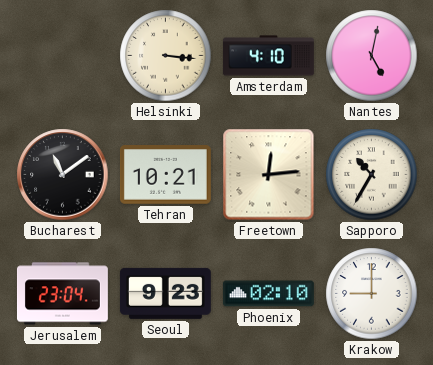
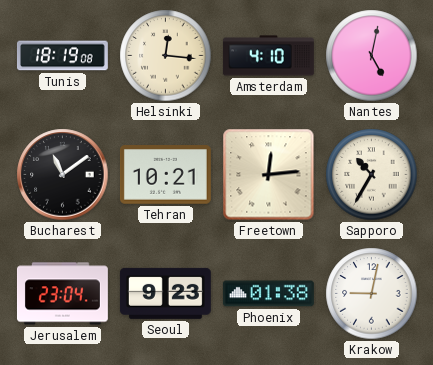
Tunis: none -> 18:19
Helsinki: 3:16 -> 12:16
Phoenix: 02:10 -> 01:38
Krakow: 9:00 -> 9:02
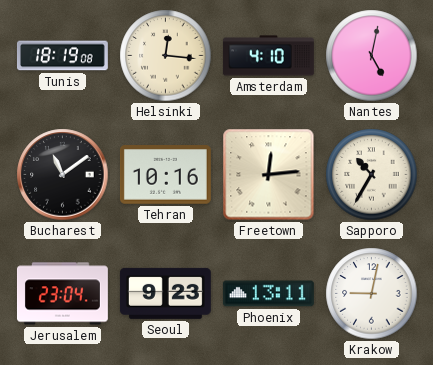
Tehran: 10:21 -> 10:16
Phoenix: 01:38 -> 13:11
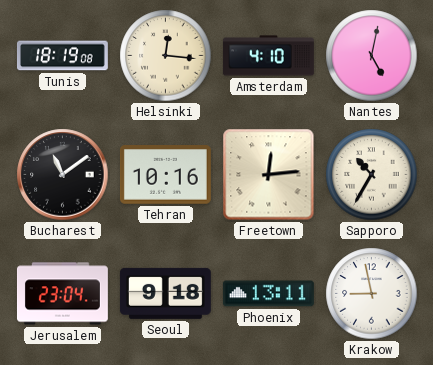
Seoul: 9:23 -> 9:18
Krakow: 9:02 -> 8:58
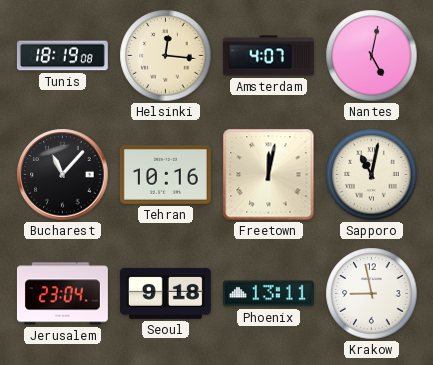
Amsterdam: 4:10 -> 4:07
Bucharest: 11:09 -> 11:07
Freetown: 12:14 -> 12:02
Sapporo: 10:35 -> 11:02
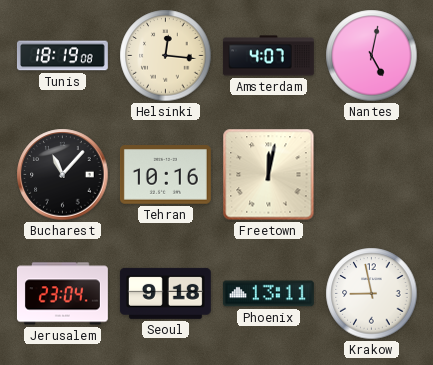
Sapporo: 11:02 -> none
